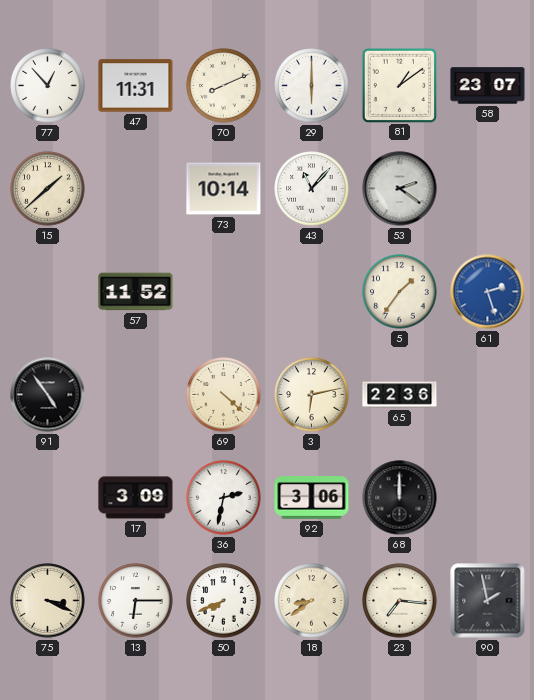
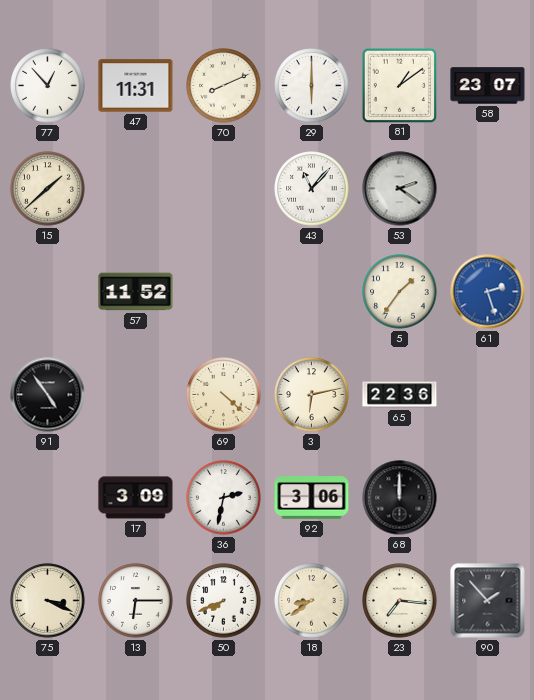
73: 10:14 -> none
90: 1:58 -> 1:53
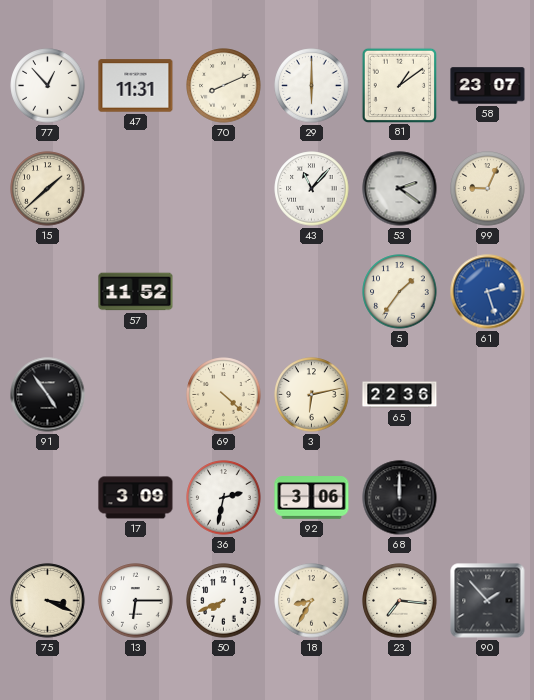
99: none -> 9:04
18: 8:39 -> 8:35
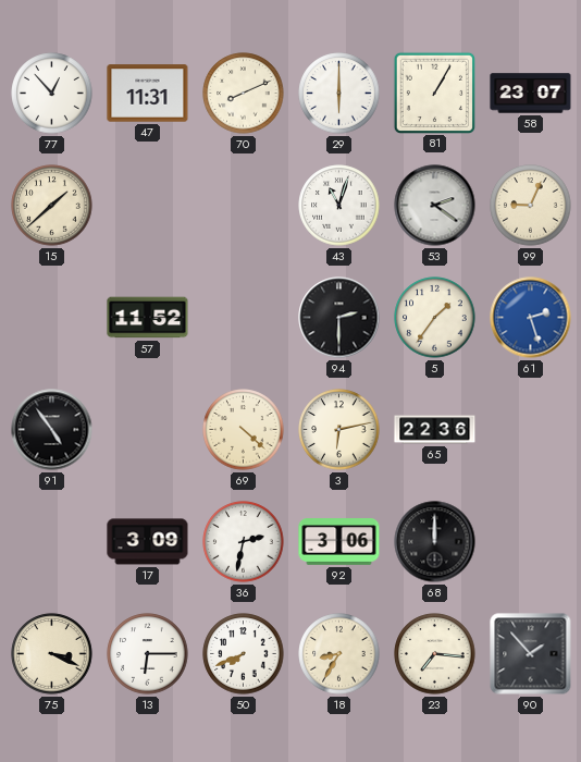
81: 1:09 -> 1:05
43: 11:07 -> 11:03
94: none -> 2:30
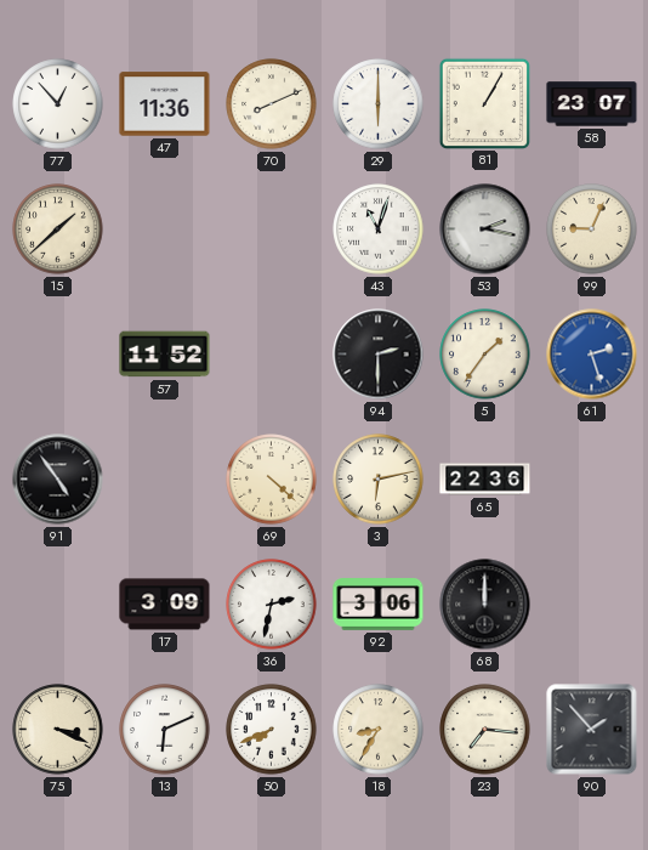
47: 11:31 -> 11:36
53: 2:21 -> 2:17
13: 6:15 -> 6:11
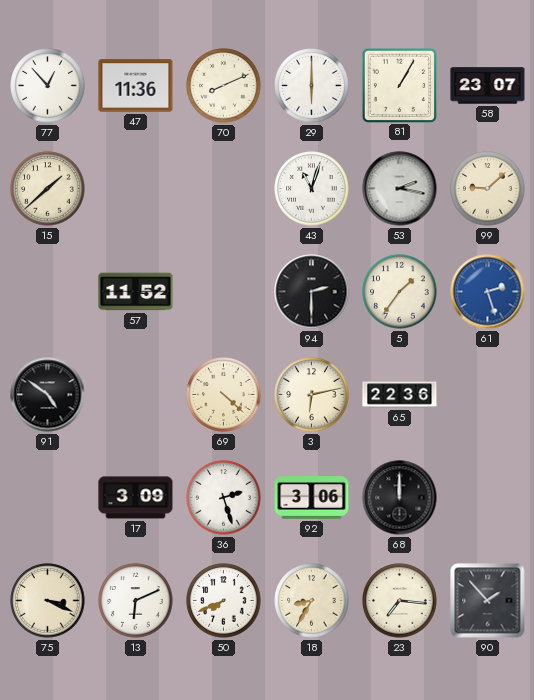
99: 9:04 -> 9:08
91: 4:54 -> 4:51
36: 2:32 -> 2:27
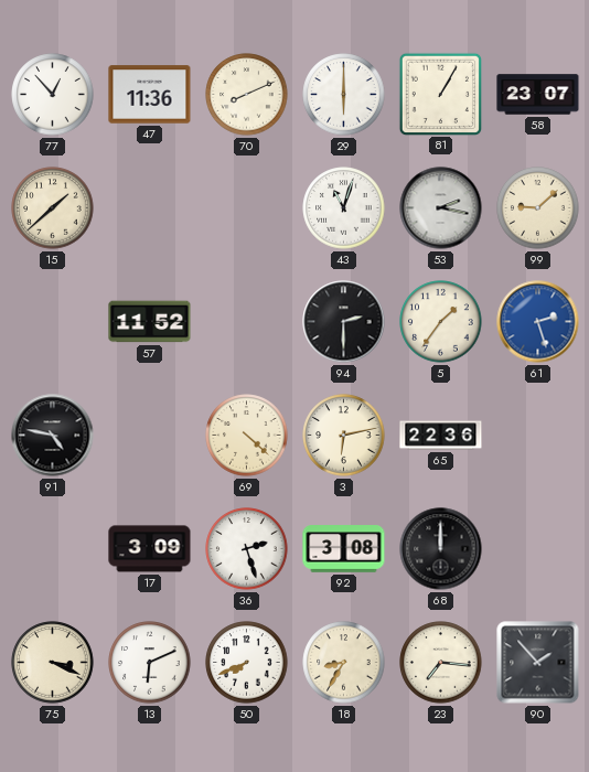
91: 4:51 -> 4:47
92: 3:06 -> 3:08
